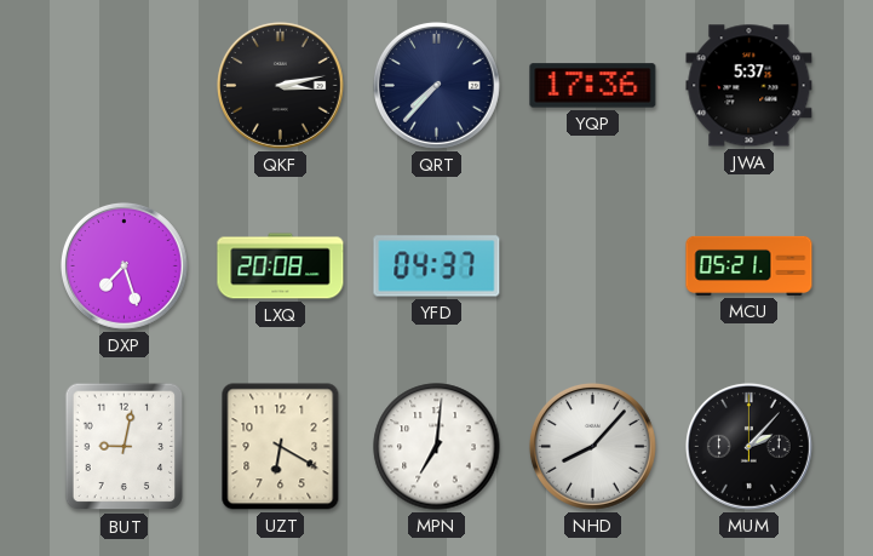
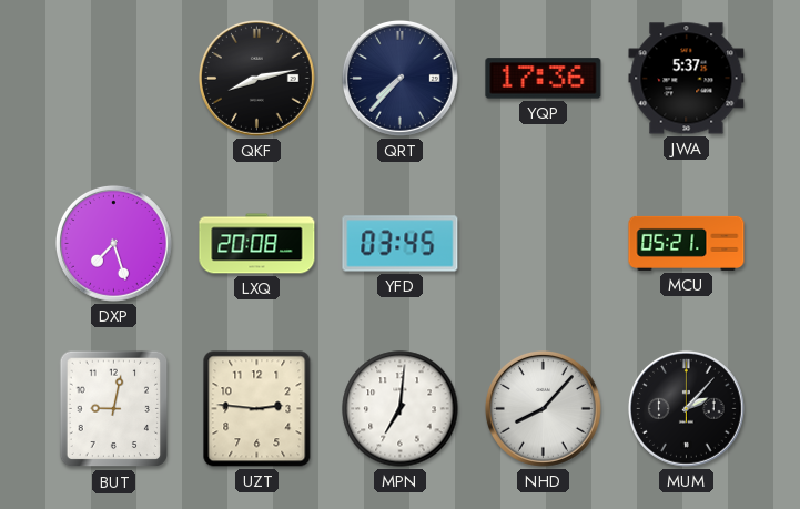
QKF: 3:13 -> 8:13
YFD: 04:37 -> 03:45
UZT: 6:20 -> 2:46
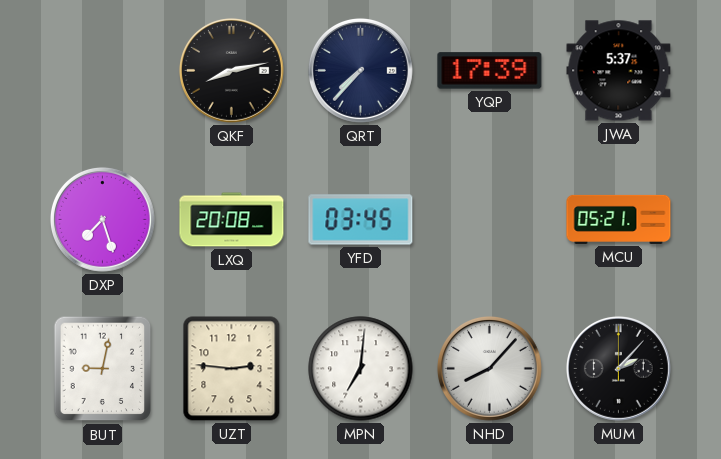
YQP: 17:36 -> 17:39
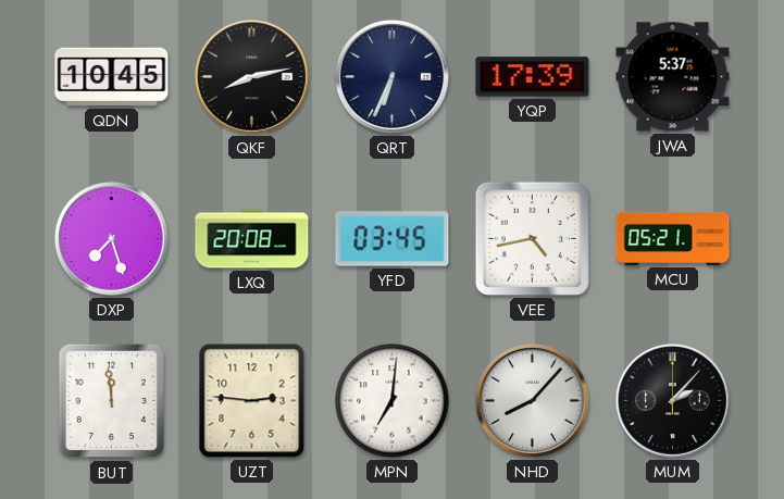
QDN: none -> 10:45
QRT: 7:37 -> 6:34
VEE: none -> 4:43
BUT: 9:02 -> 11:59
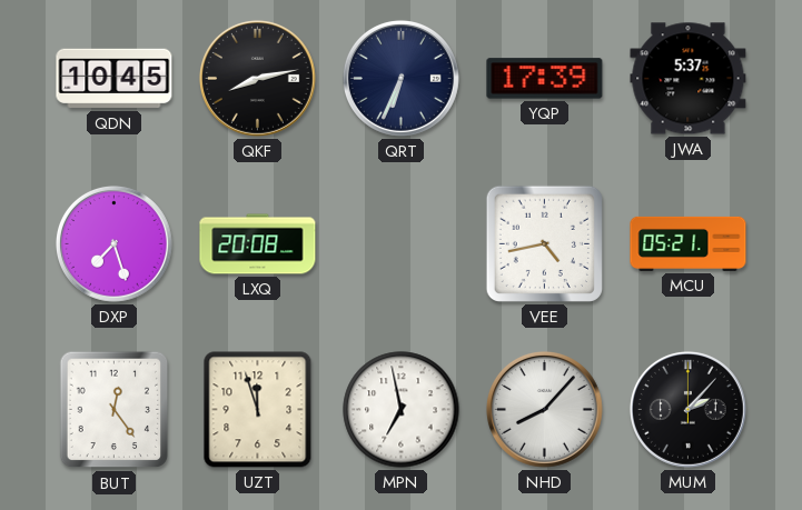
YFD: 03:45 -> none
BUT: 11:59 -> 12:24
UZT: 2:46 -> 11:57
MPN: 7:01 -> 6:58
